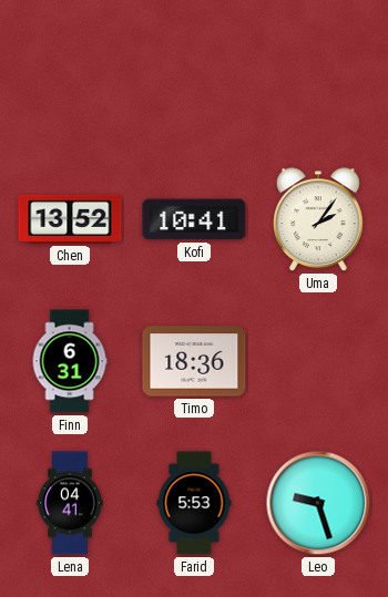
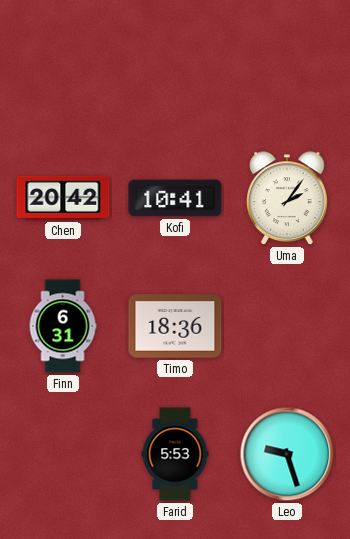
Chen: 13:52 -> 20:42
Lena: 04:41 -> none
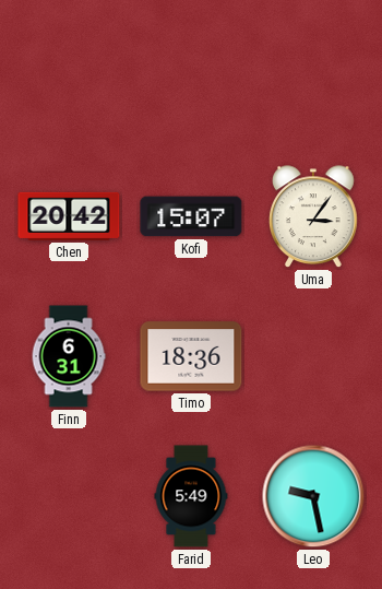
Kofi: 10:41 -> 15:07
Uma: 2:06 -> 3:06
Farid: 5:53 -> 5:49
Leo: 9:27 -> 9:28
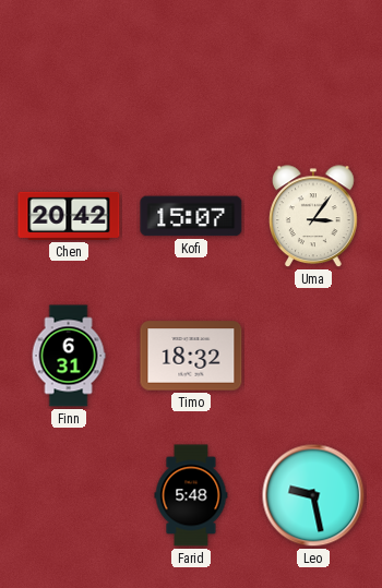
Timo: 18:36 -> 18:32
Farid: 5:49 -> 5:48
